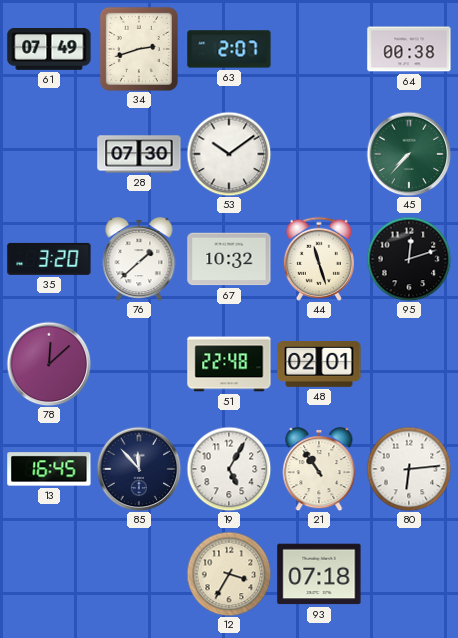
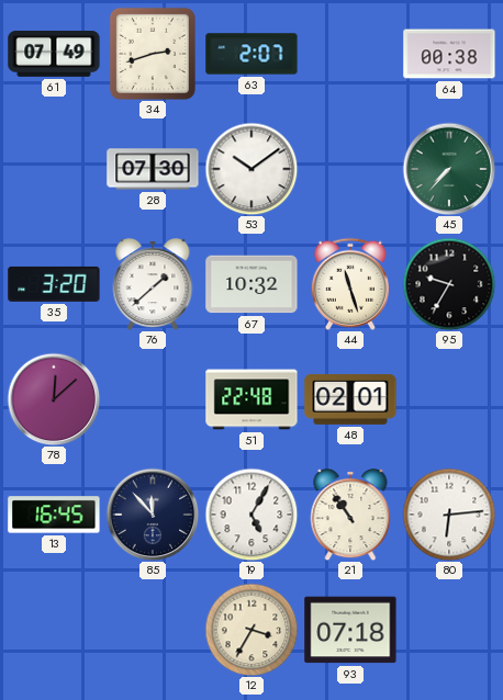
95: 12:12 -> 9:35
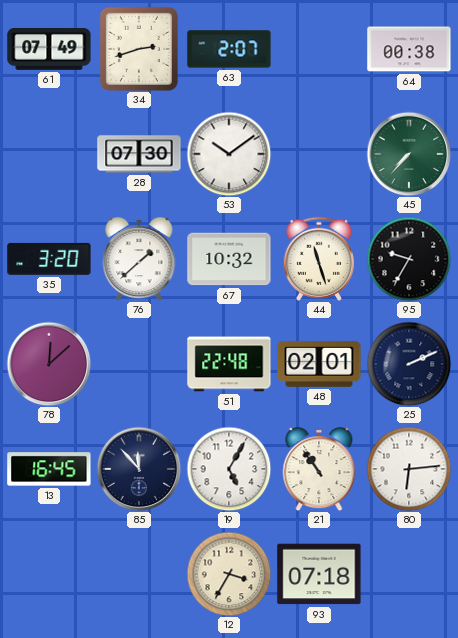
25: none -> 2:11
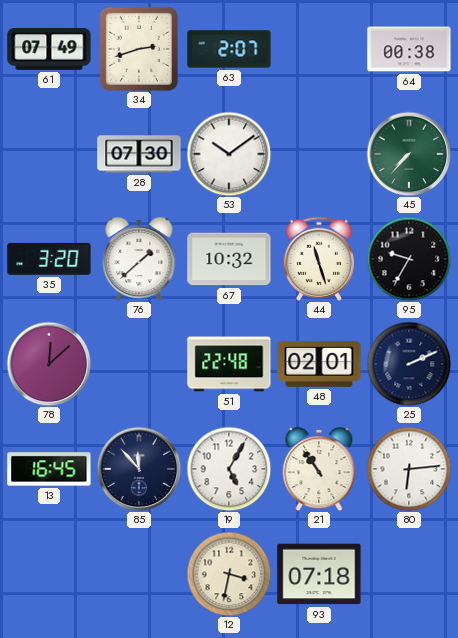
12: 3:35 -> 3:32
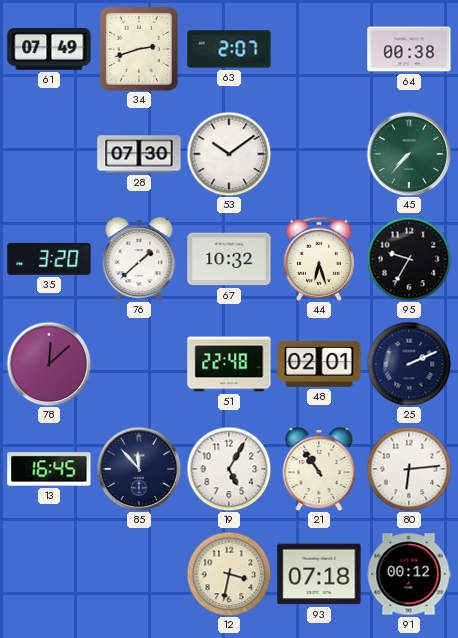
44: 11:27 -> 6:27
91: none -> 00:12
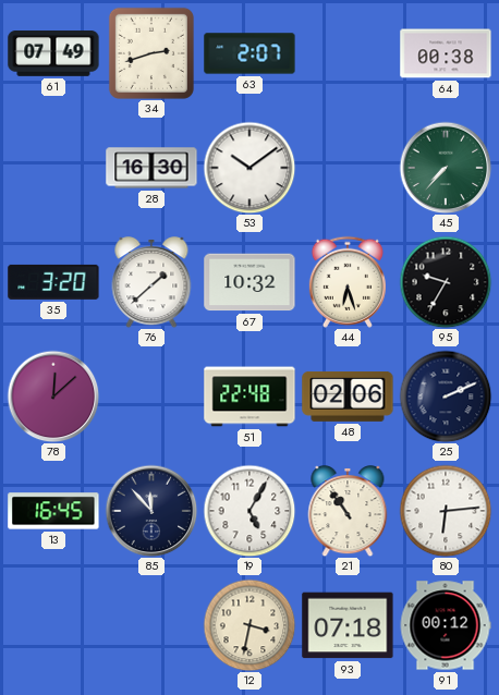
28: 07:30 -> 16:30
48: 02:01 -> 02:06
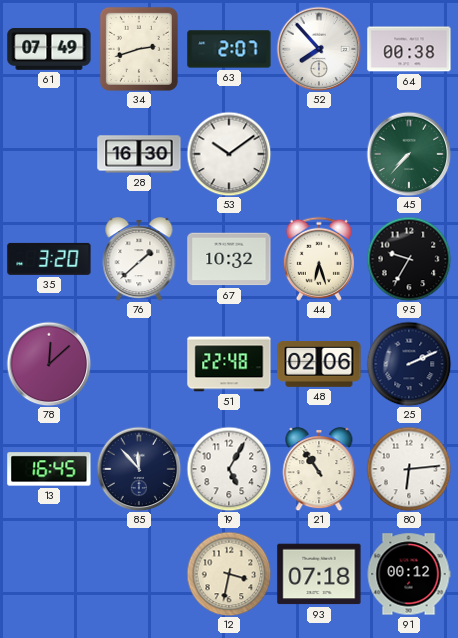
52: none -> 7:53
